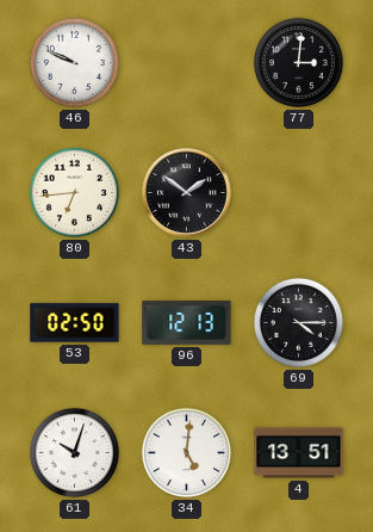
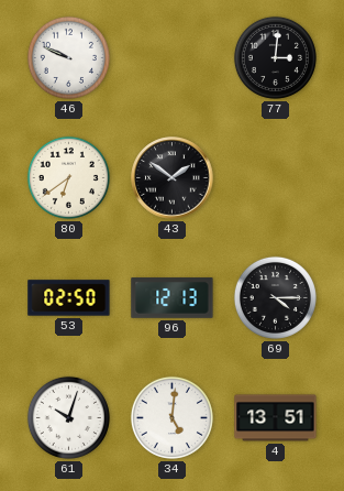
80: 6:44 -> 6:39
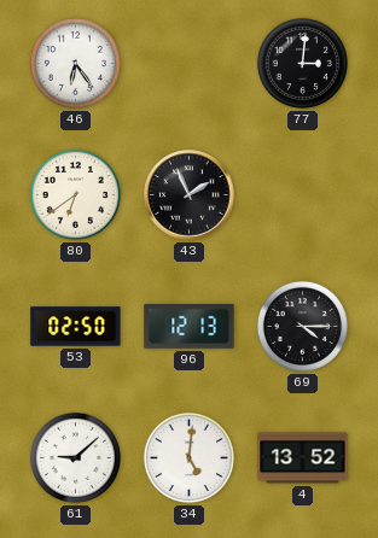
46: 9:49 -> 6:24
43: 1:51 -> 1:56
61: 10:03 -> 9:08
4: 13:51 -> 13:52
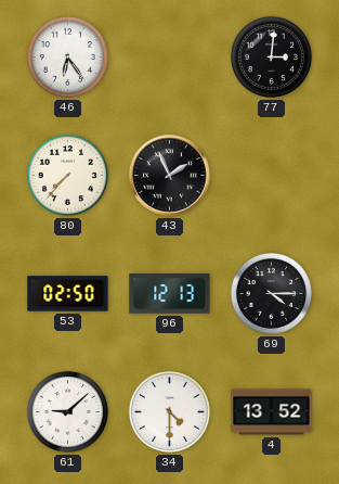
80: 6:39 -> 7:37
34: 5:01 -> 4:30
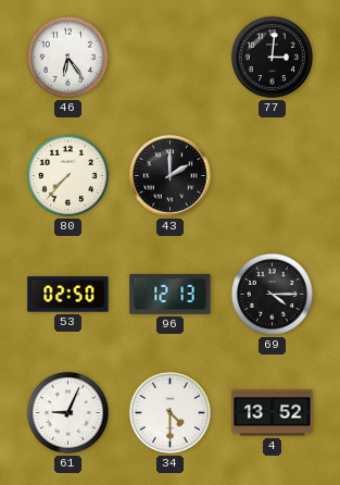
43: 1:56 -> 2:00
61: 9:08 -> 9:04
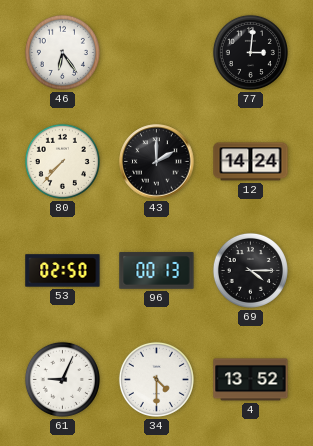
12: none -> 14:24
96: 12:13 -> 00:13
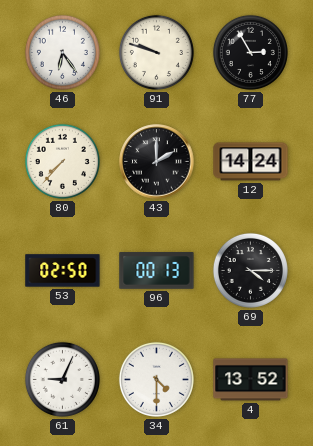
91: none -> 9:48
77: 3:01 -> 2:55
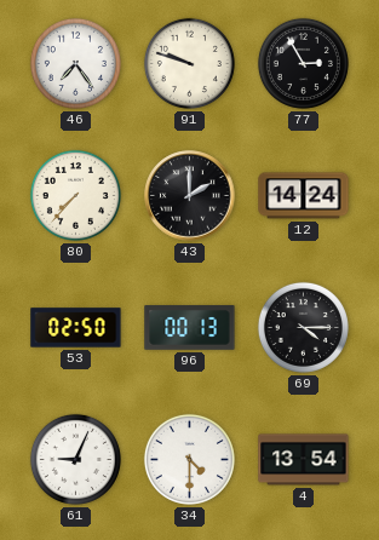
46: 6:24 -> 7:24
4: 13:52 -> 13:54
